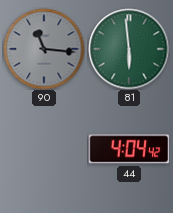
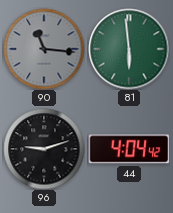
96: none -> 9:12
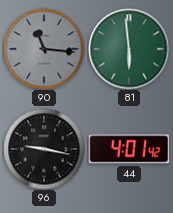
96: 9:12 -> 9:17
44: 4:04 -> 4:01
